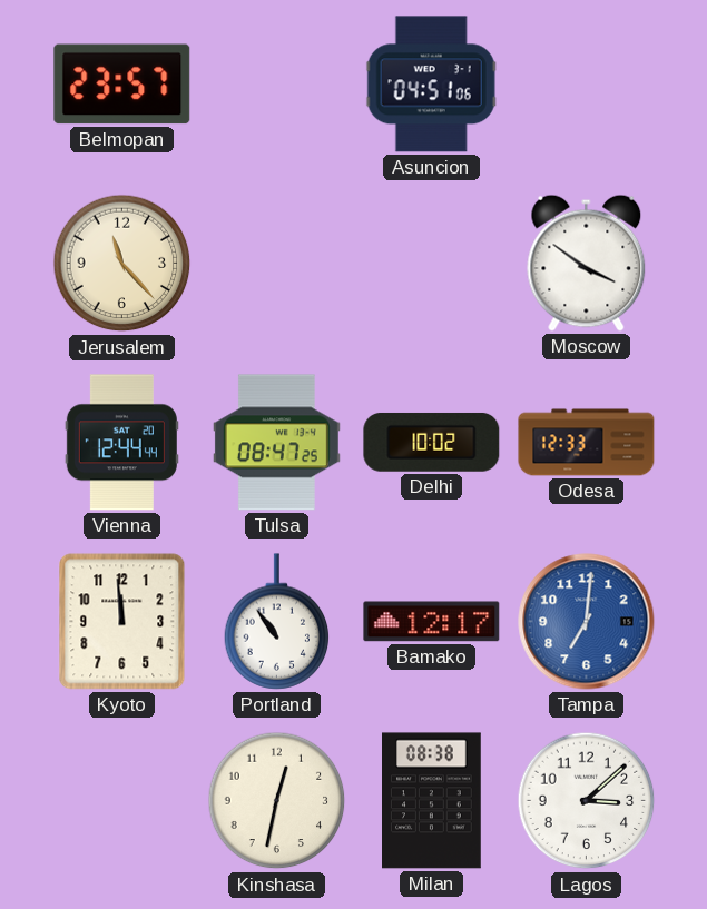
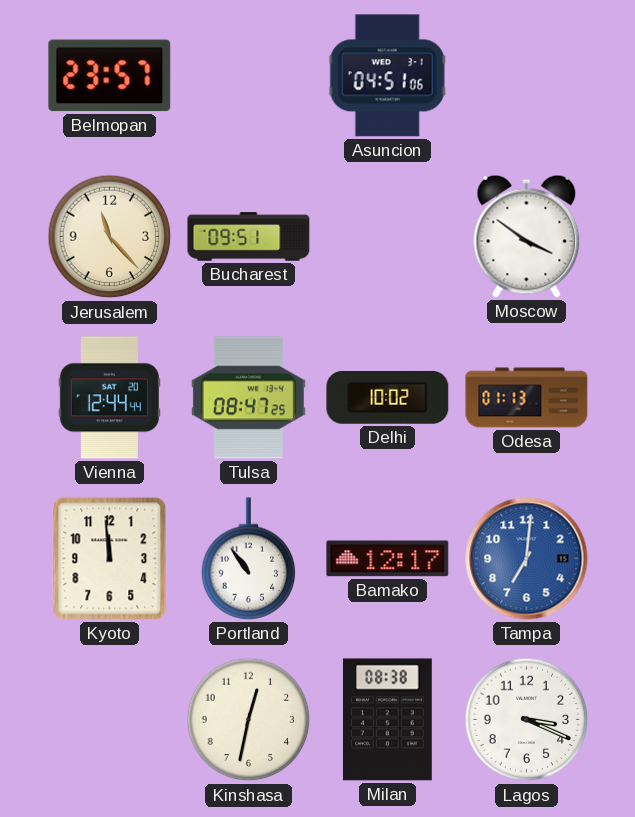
Bucharest: none -> 09:51
Odesa: 12:33 -> 01:13
Lagos: 3:08 -> 3:19
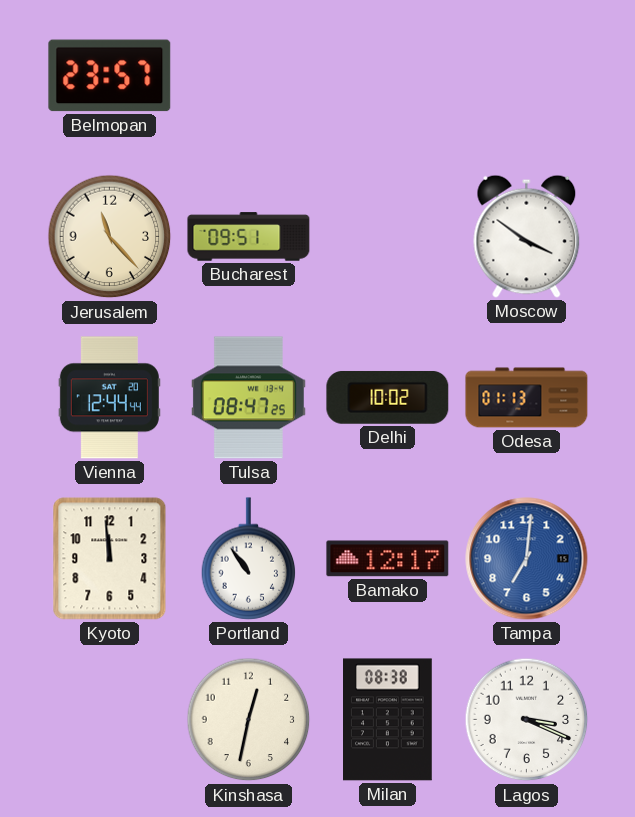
Asuncion: 04:51 -> none
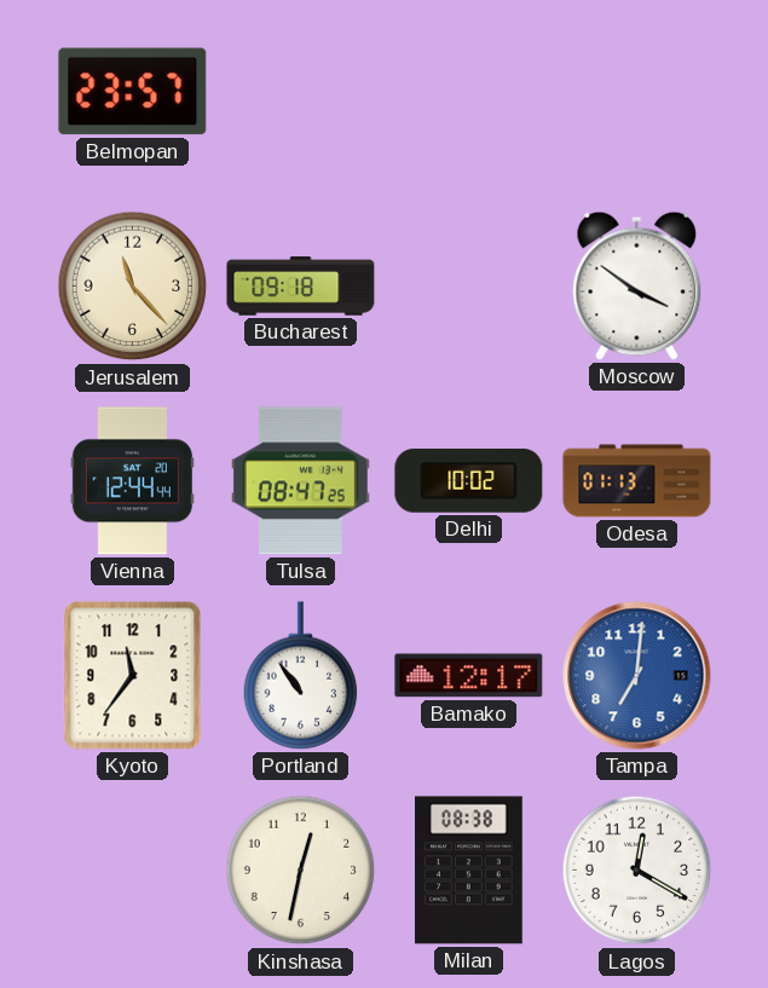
Bucharest: 09:51 -> 09:18
Kyoto: 11:59 -> 11:36
Lagos: 3:19 -> 12:20
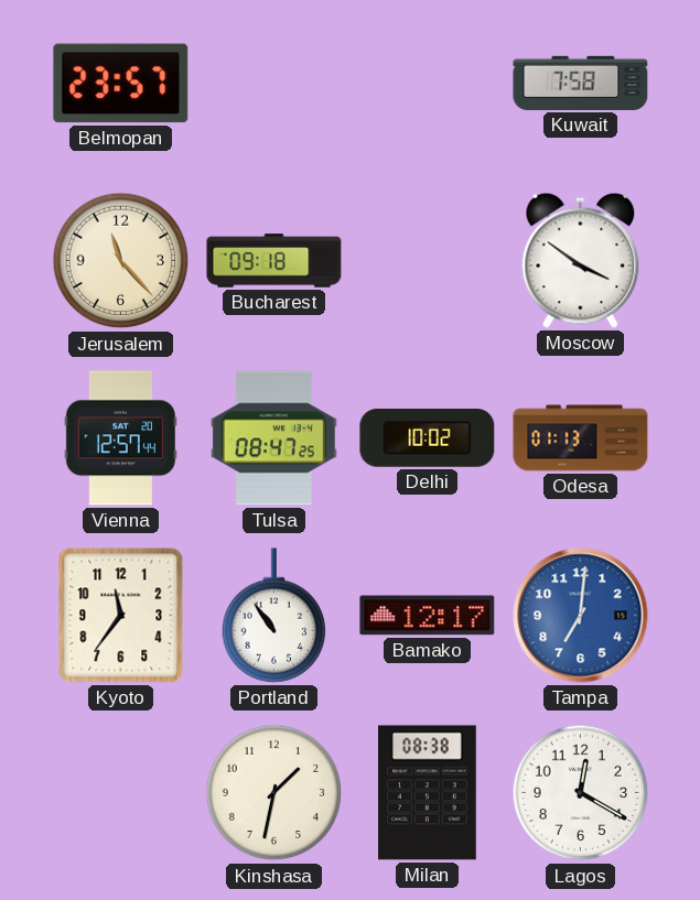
Kuwait: none -> 7:58
Vienna: 12:44 -> 12:57
Kinshasa: 12:32 -> 1:32
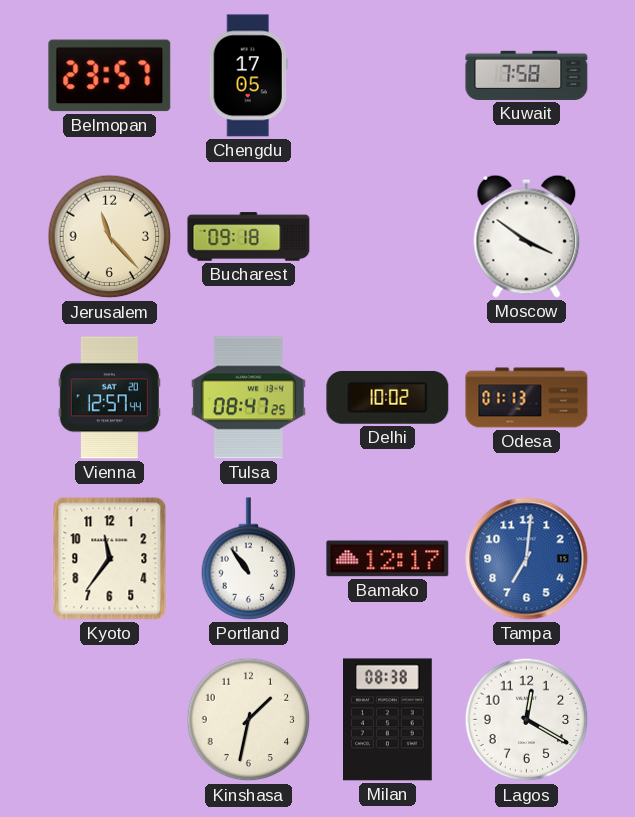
Chengdu: none -> 17:05
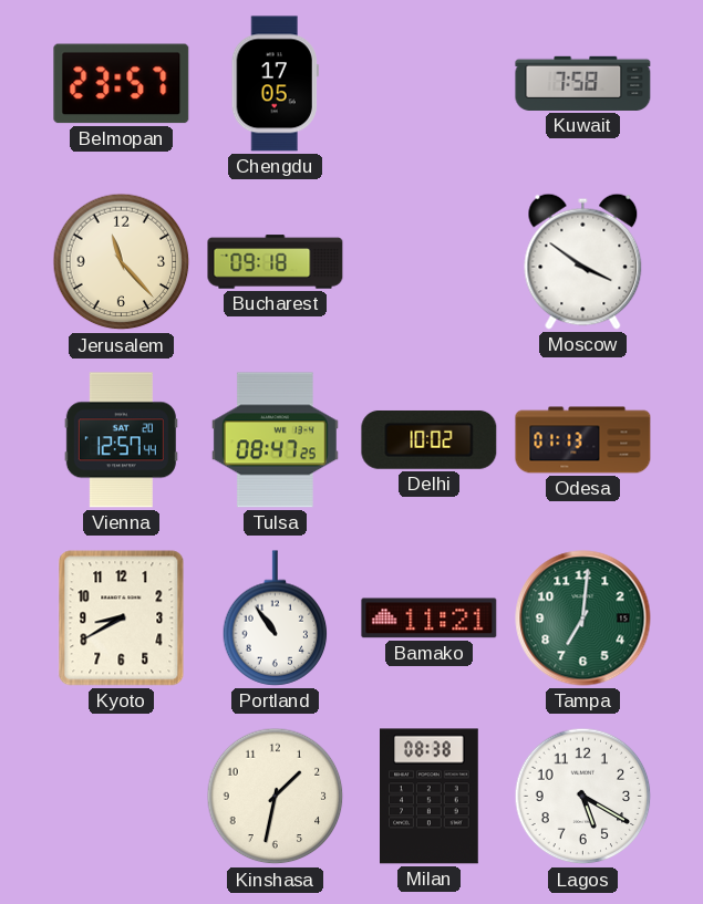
Kyoto: 11:36 -> 8:40
Bamako: 12:17 -> 11:21
Tampa dial: blue -> green
Lagos: 12:20 -> 5:20
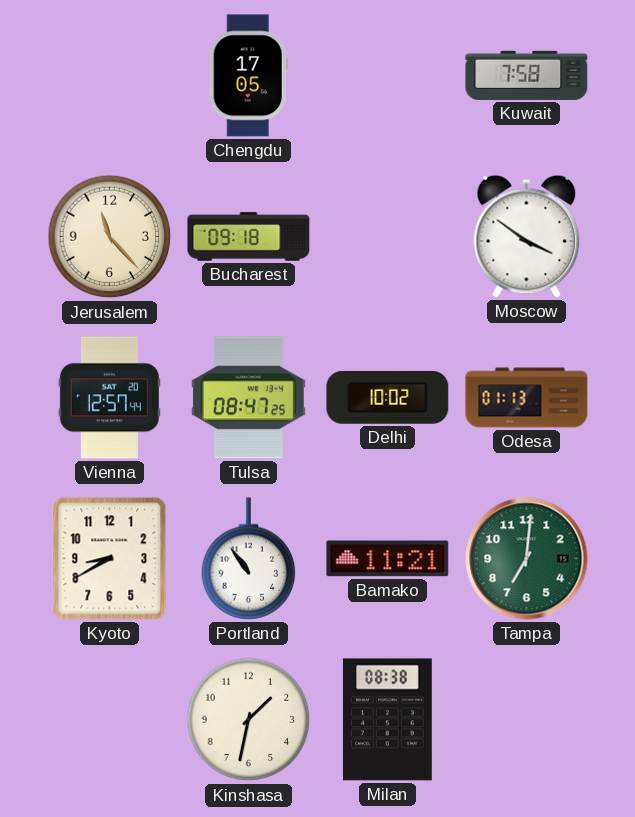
Belmopan: 23:57 -> none
Lagos: 5:20 -> none
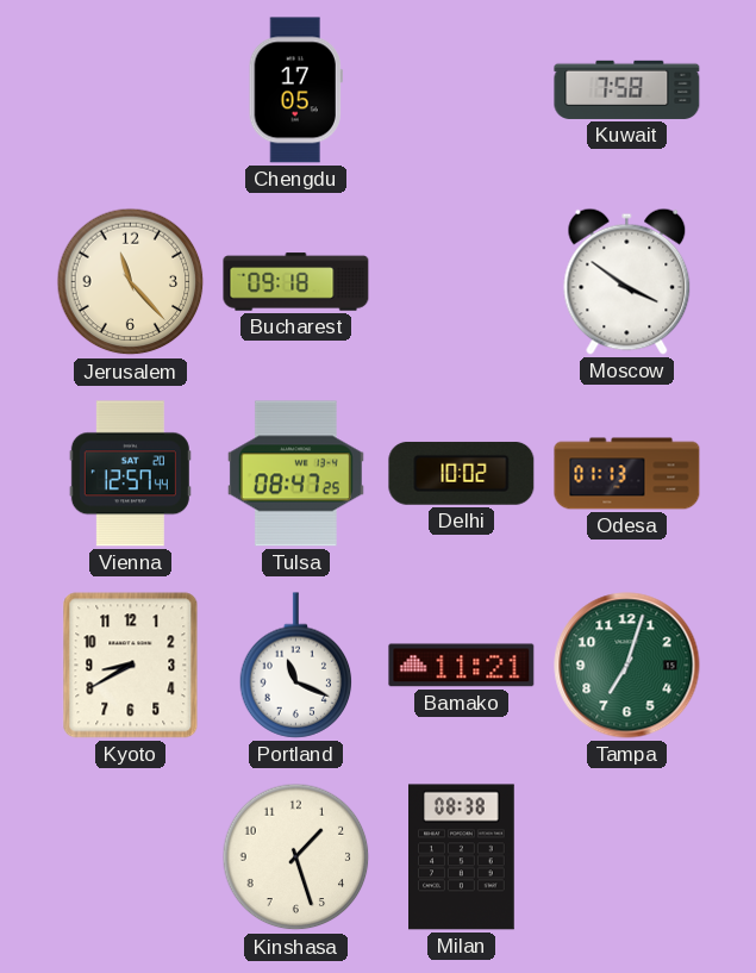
Portland: 10:54 -> 11:19
Tampa: 7:01 -> 7:03
Kinshasa: 1:32 -> 1:27
